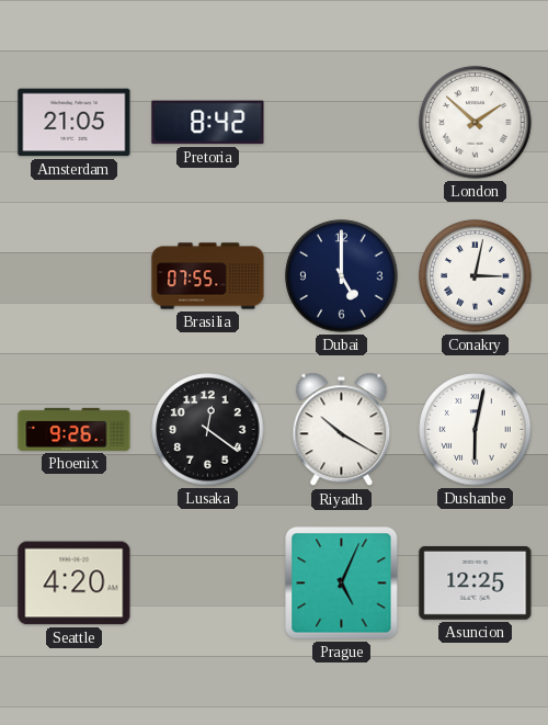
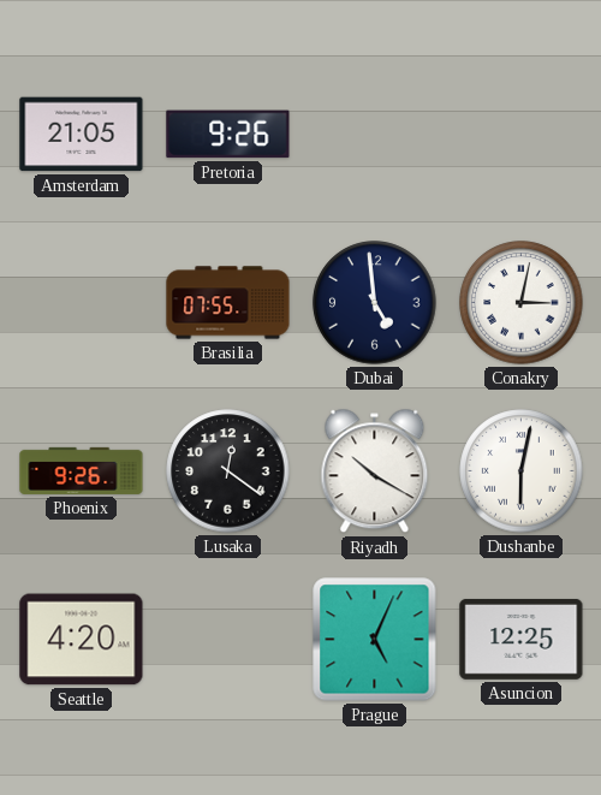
Pretoria: 8:42 -> 9:26
London: 1:52 -> none
Dubai: 5:00 -> 4:59
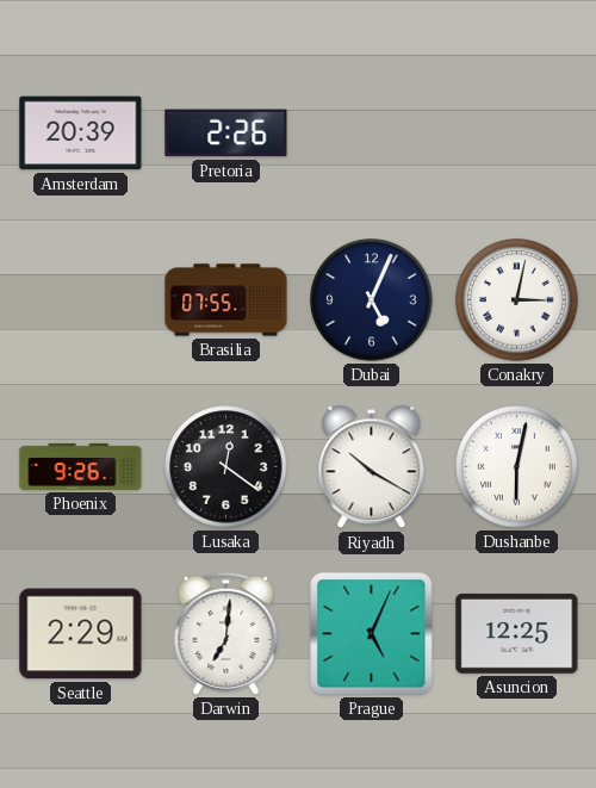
Amsterdam: 21:05 -> 20:39
Pretoria: 9:26 -> 2:26
Dubai: 4:59 -> 5:04
Seattle: 4:20 -> 2:29
Darwin: none -> 7:01
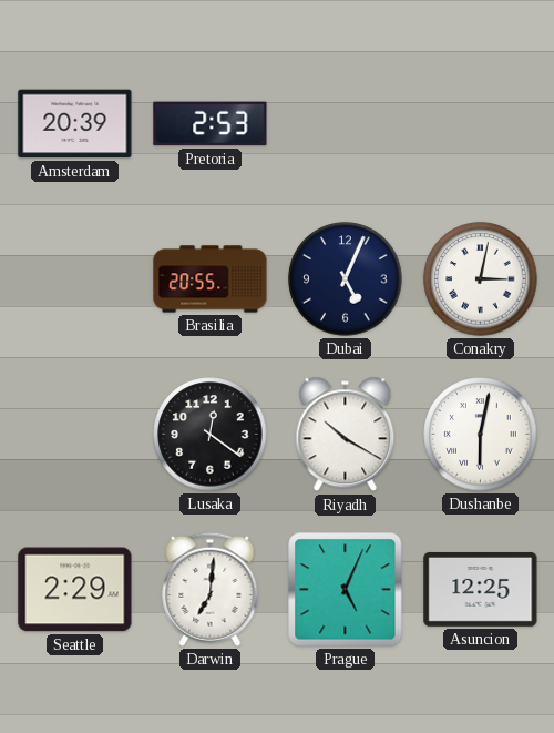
Pretoria: 2:26 -> 2:53
Brasilia: 07:55 -> 20:55
Phoenix: 9:26 -> none
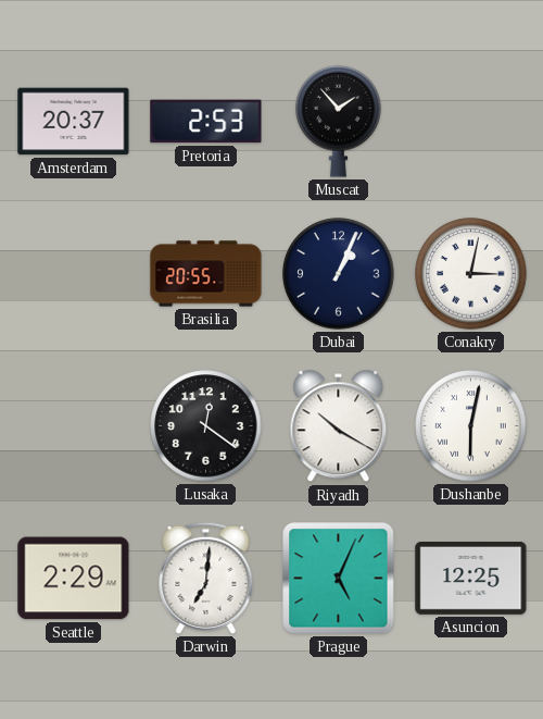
Amsterdam: 20:39 -> 20:37
Muscat: none -> 1:53
Dubai: 5:04 -> 1:04
